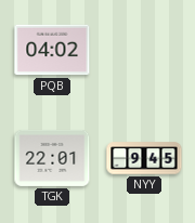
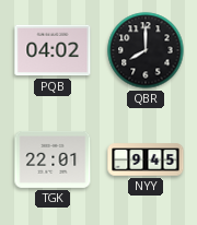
QBR: none -> 8:00
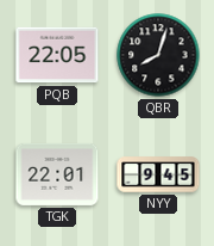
PQB: 04:02 -> 22:05
QBR: 8:00 -> 8:03
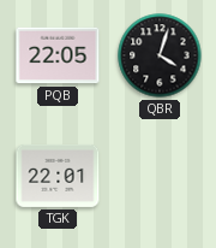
QBR: 8:03 -> 4:03
NYY: 9:45 -> none
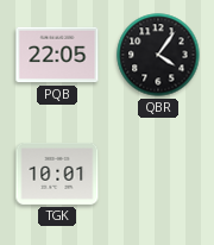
QBR: 4:03 -> 4:06
TGK: 22:01 -> 10:01
